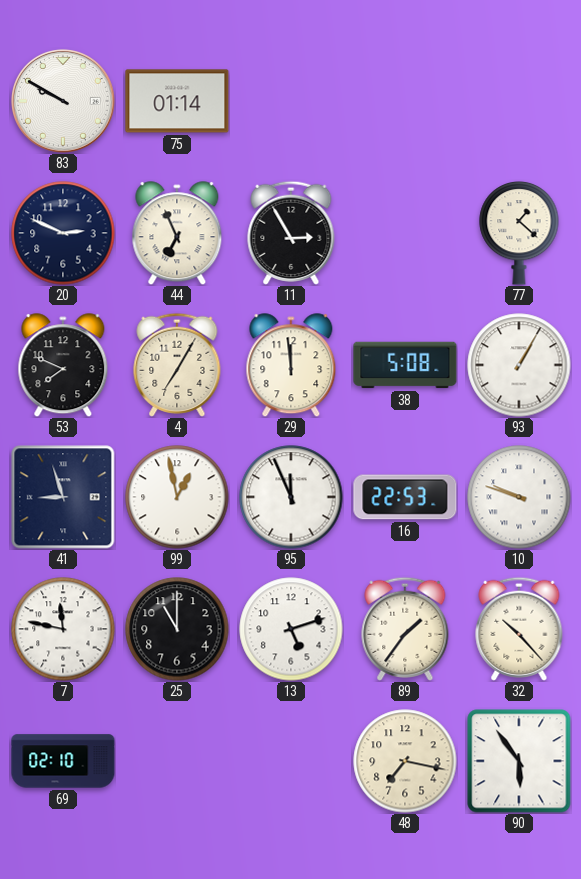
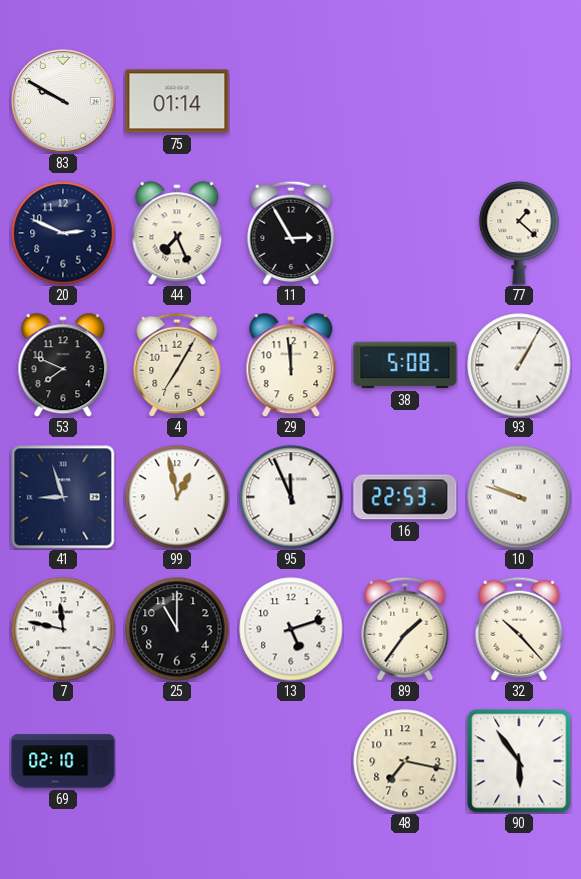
44: 6:56 -> 7:26
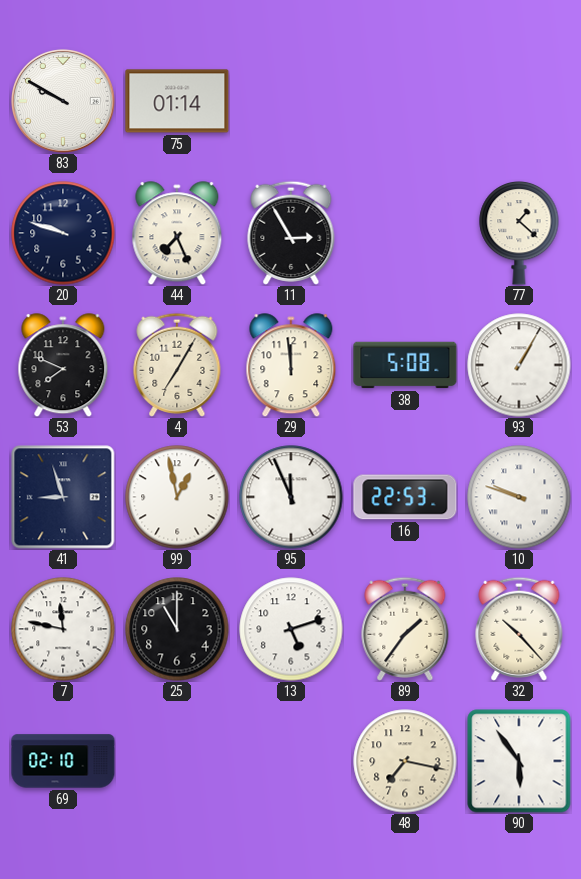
20: 2:49 -> 9:48
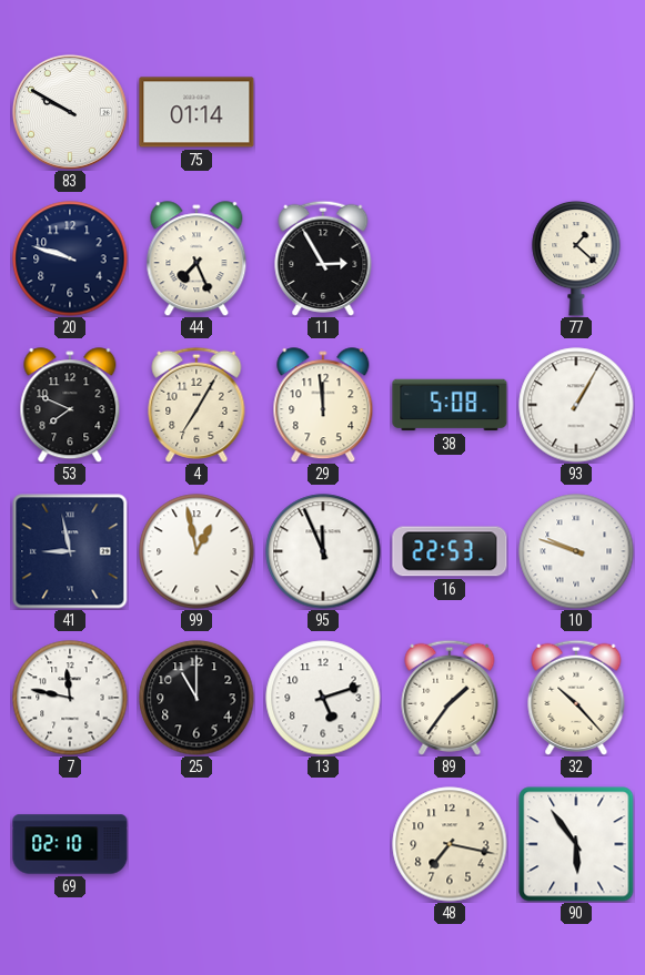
41: 8:57 -> 8:58
